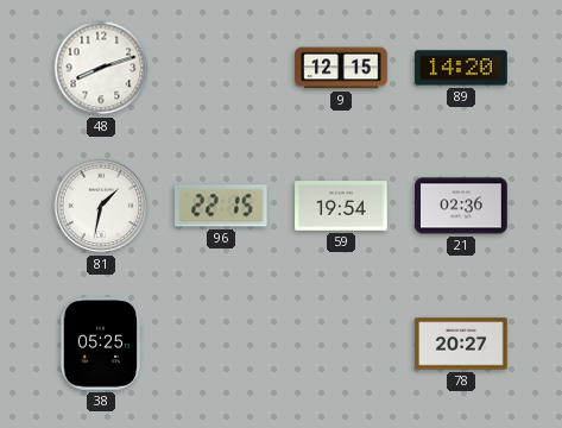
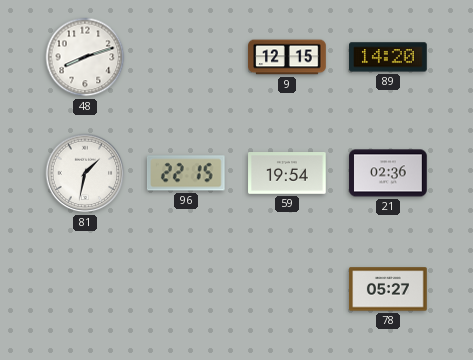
38: 05:25 -> none
78: 20:27 -> 05:27
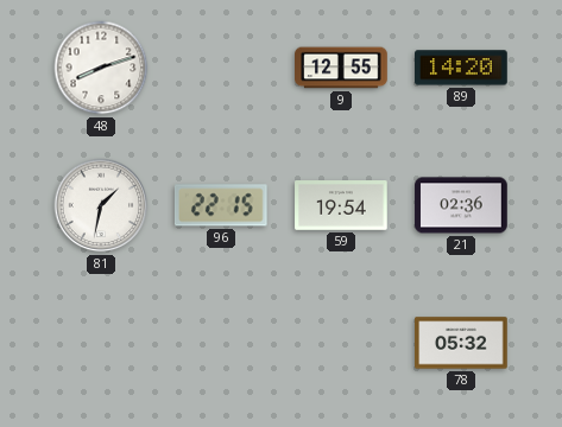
9: 12:15 -> 12:55
78: 05:27 -> 05:32
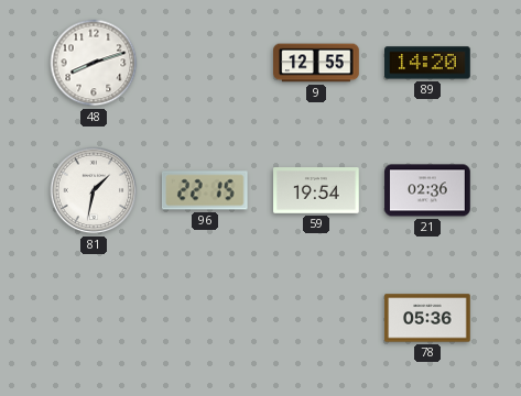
78: 05:32 -> 05:36
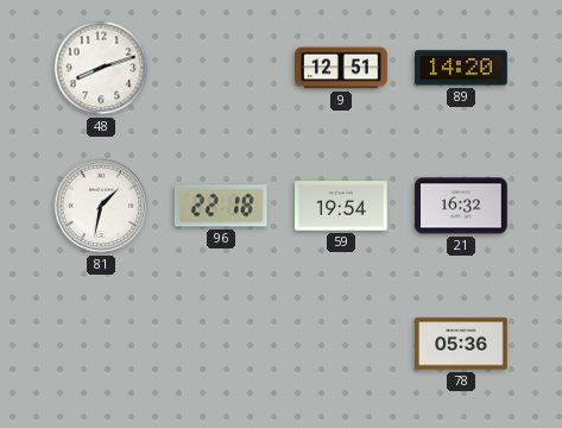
9: 12:55 -> 12:51
96: 22:15 -> 22:18
21: 02:36 -> 16:32
